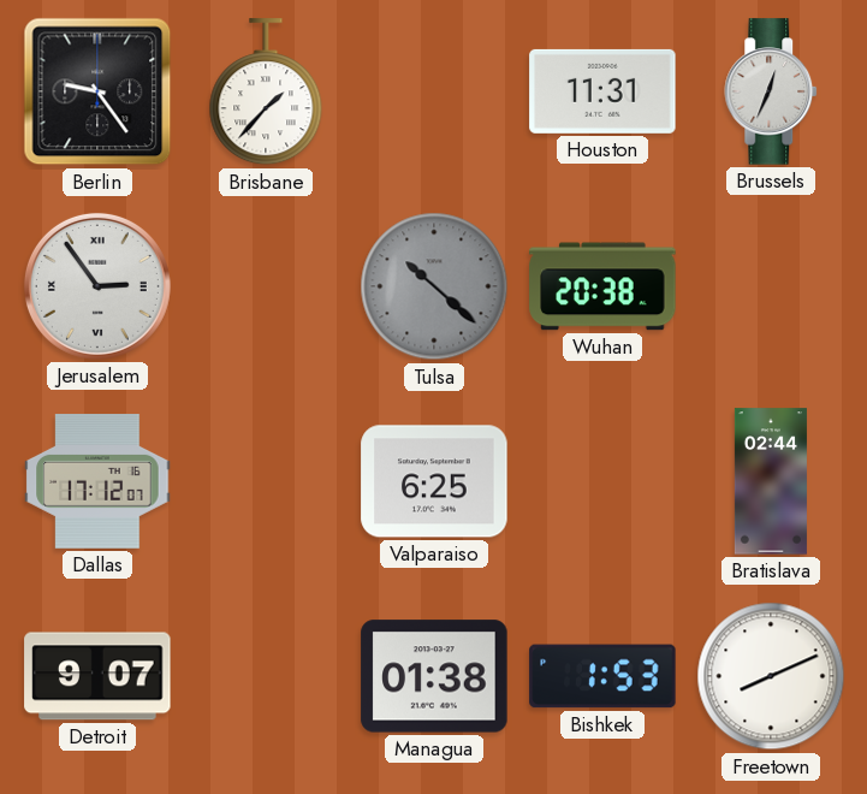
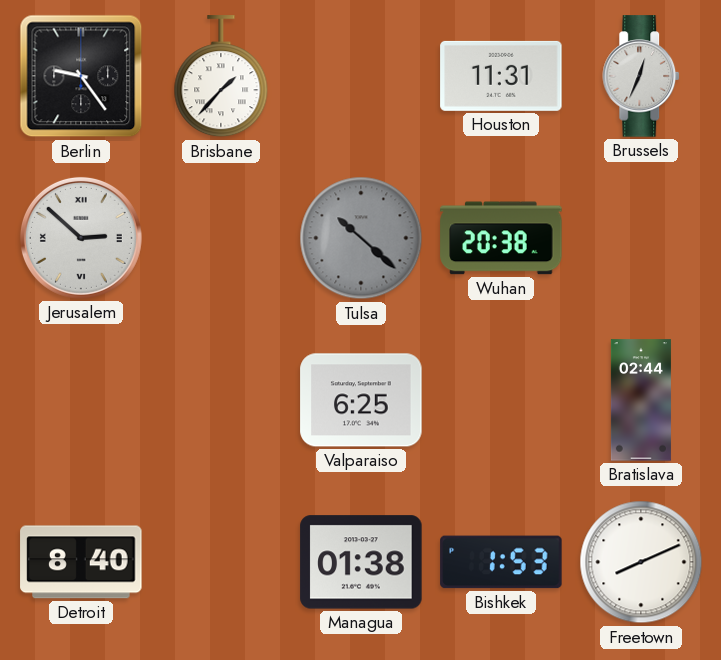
Jerusalem: 2:54 -> 2:52
Dallas: 17:12 -> none
Detroit: 9:07 -> 8:40
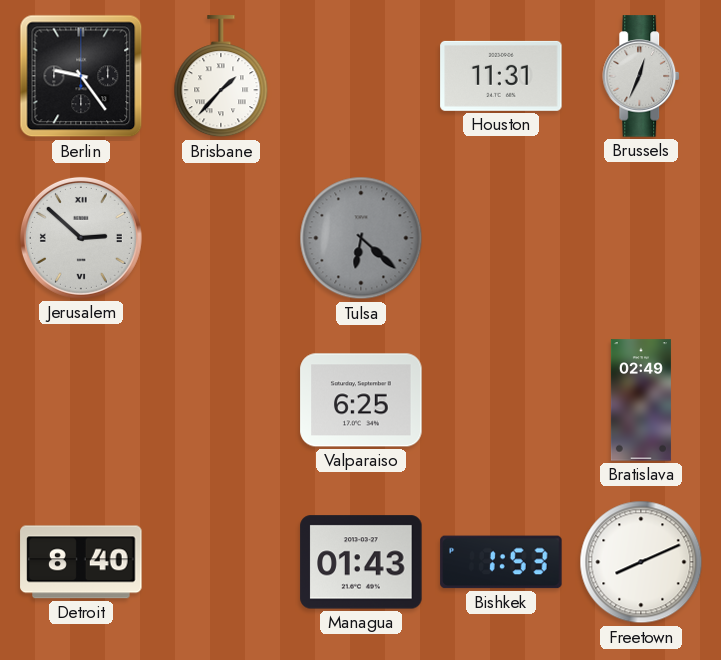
Tulsa: 10:22 -> 6:22
Wuhan: 20:38 -> none
Bratislava: 02:44 -> 02:49
Managua: 01:38 -> 01:43
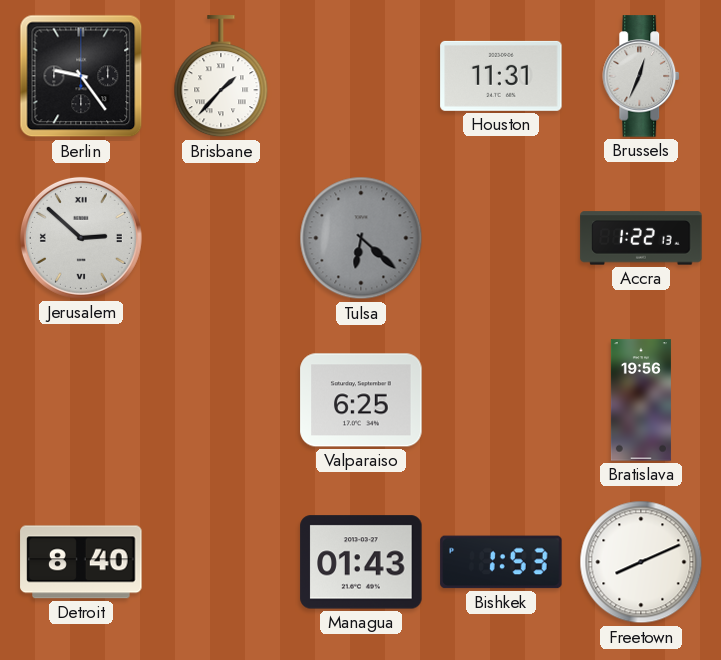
Accra: none -> 1:22
Bratislava: 02:49 -> 19:56
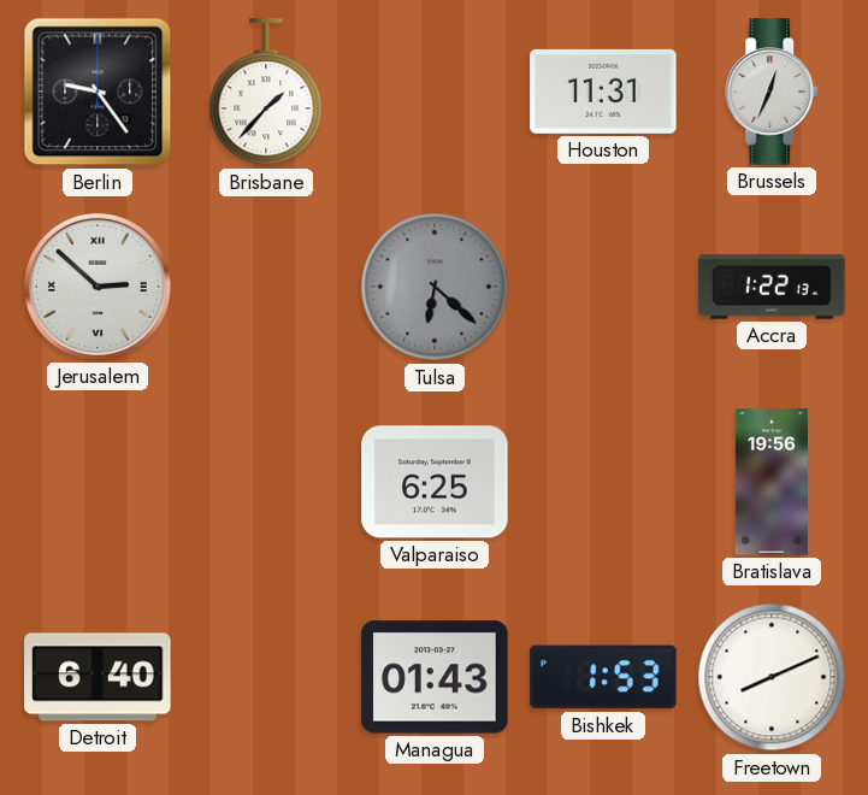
Detroit: 8:40 -> 6:40
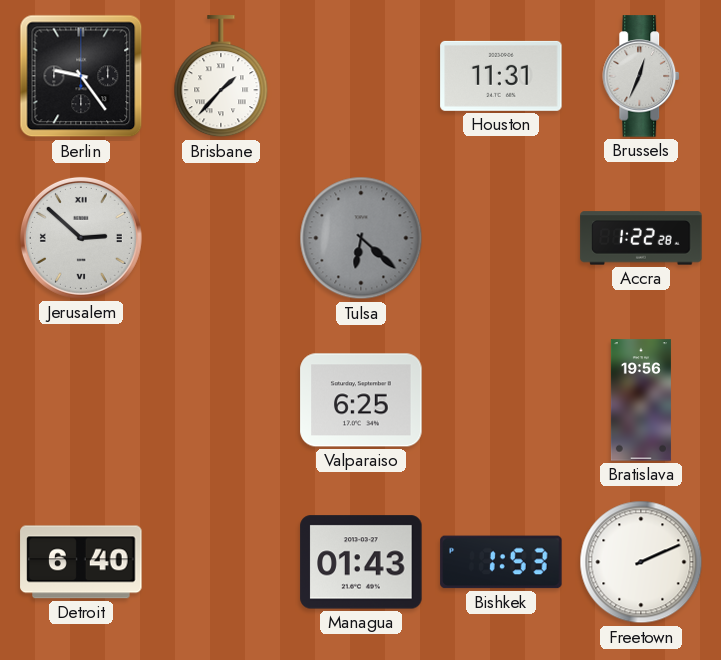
Accra: 1:22:13 -> 1:22:28
Freetown: 8:11 -> 2:11
